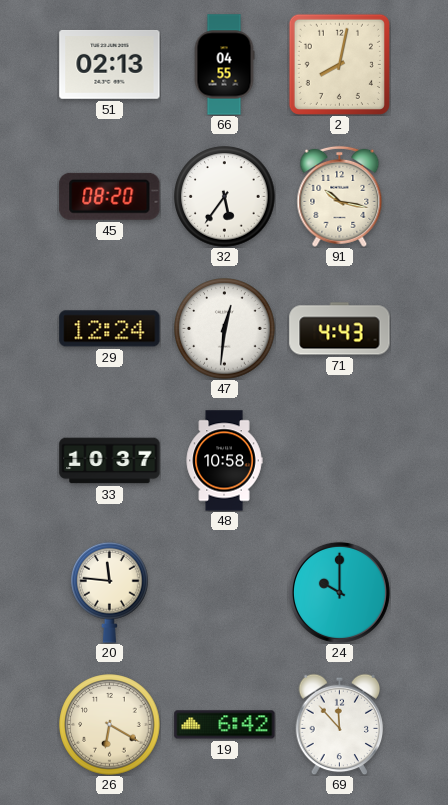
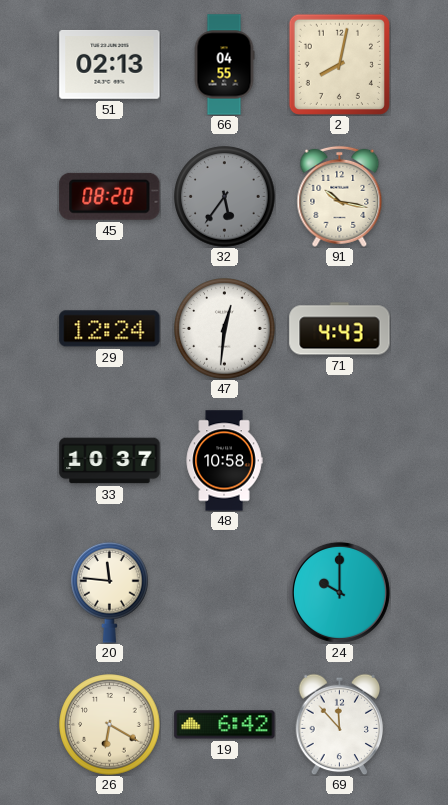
32 dial: white -> grey
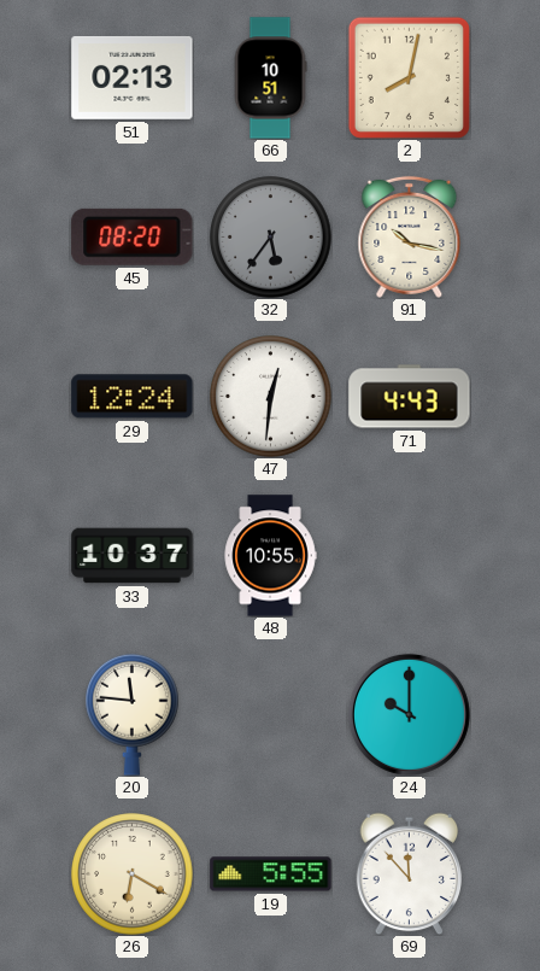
66: 04:55 -> 10:51
48: 10:58 -> 10:55
19: 6:42 -> 5:55
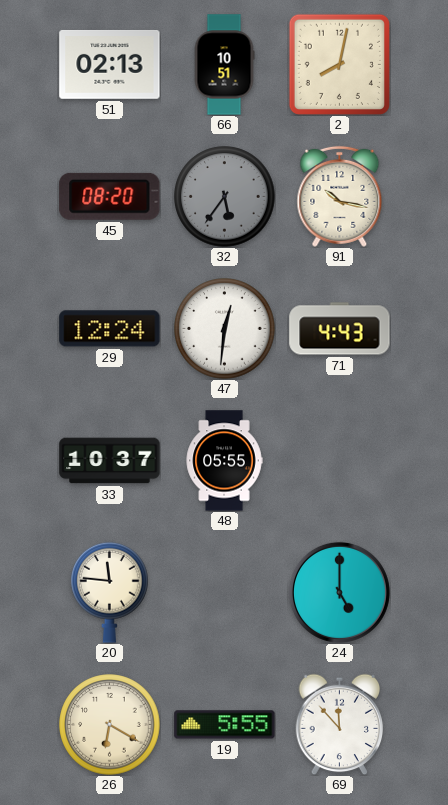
48: 10:55 -> 05:55
24: 10:00 -> 5:00
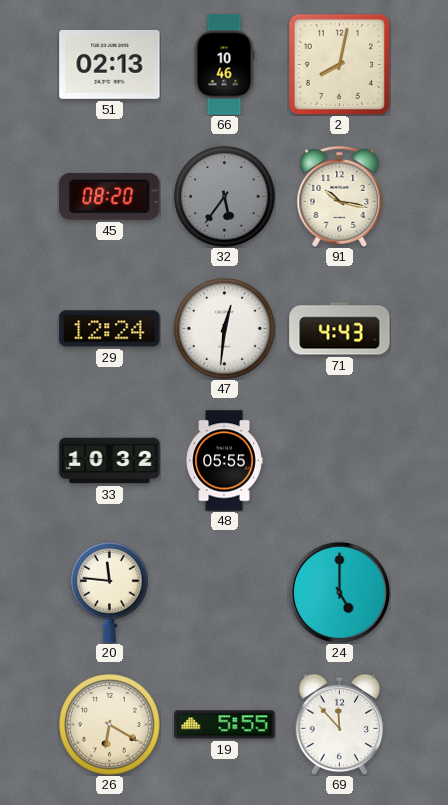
66: 10:51 -> 10:46
33: 10:37 -> 10:32
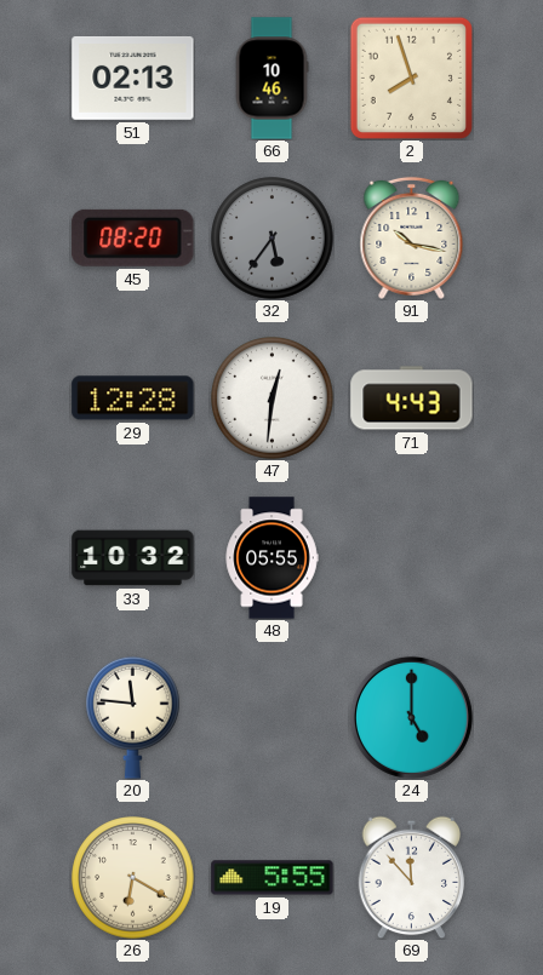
2: 8:02 -> 7:57
29: 12:24 -> 12:28
